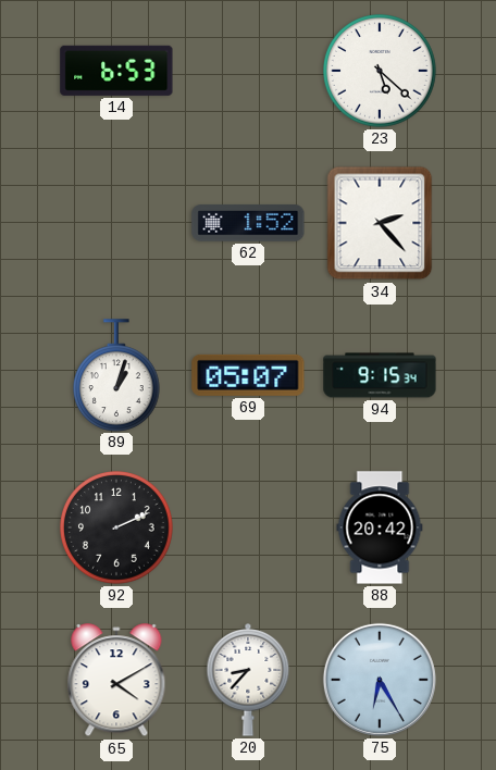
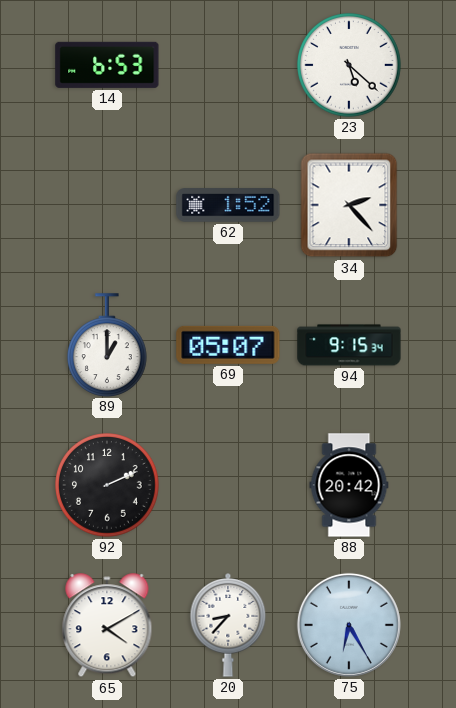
89: 1:03 -> 1:00
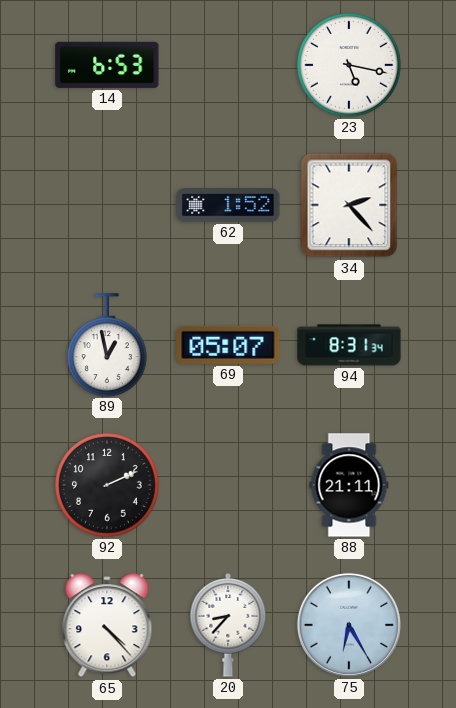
23: 5:22 -> 5:17
89: 1:00 -> 12:58
94: 9:15 -> 8:31
88: 20:42 -> 21:11
65: 4:10 -> 4:23
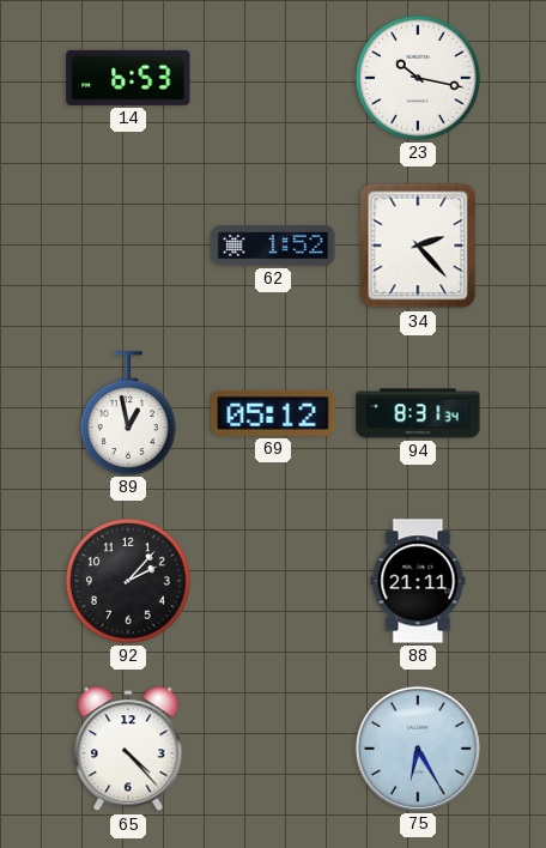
23: 5:17 -> 10:17
69: 05:07 -> 05:12
92: 2:11 -> 2:07
20: 8:37 -> none
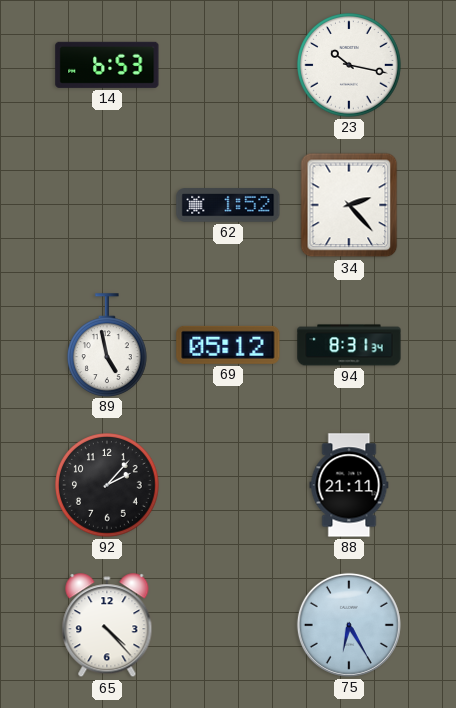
89: 12:58 -> 4:58
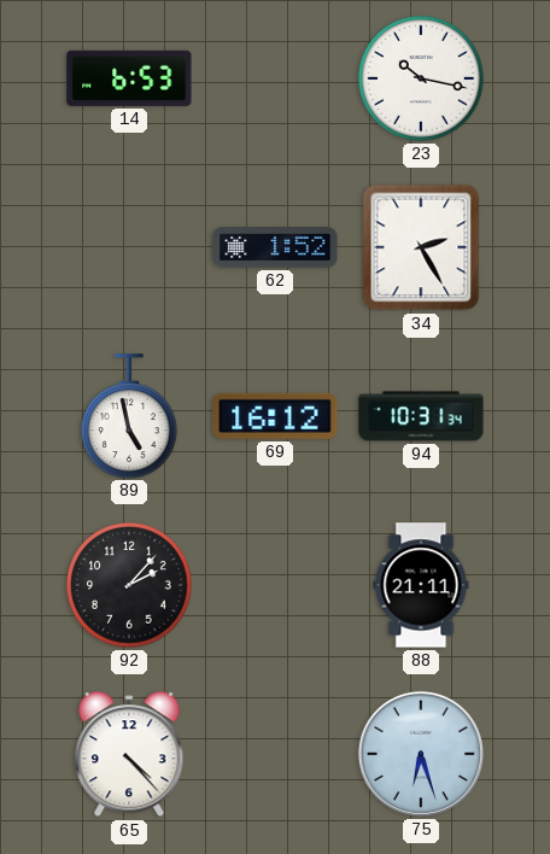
34: 2:23 -> 2:25
69: 05:12 -> 16:12
94: 8:31 -> 10:31
75: 6:25 -> 6:27
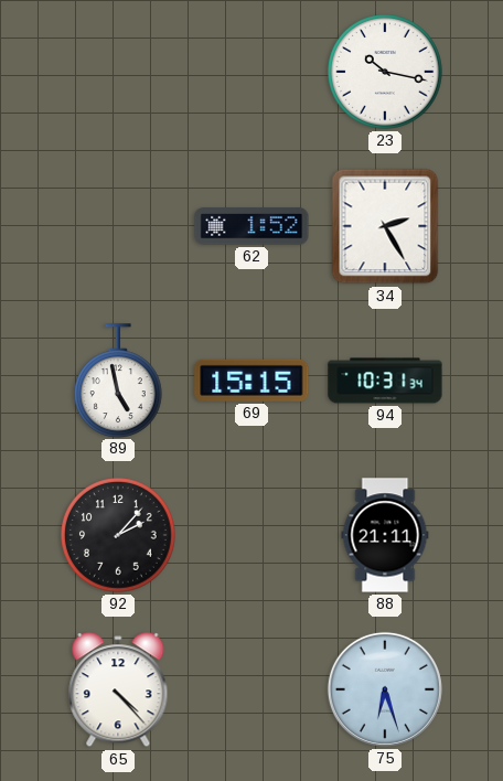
14: 6:53 -> none
69: 16:12 -> 15:15
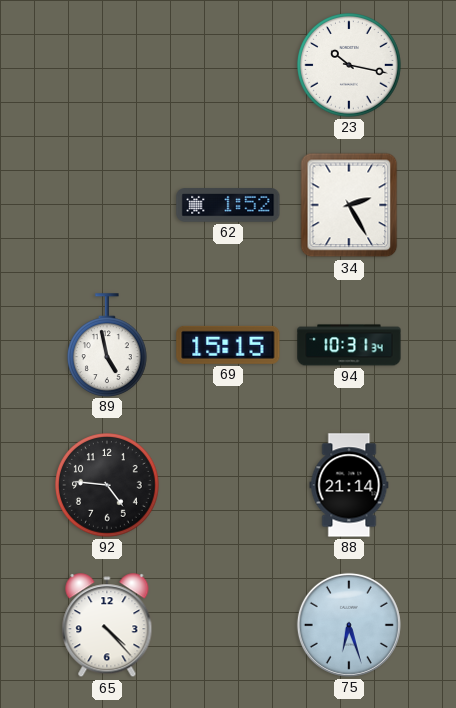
92: 2:07 -> 4:46
88: 21:11 -> 21:14
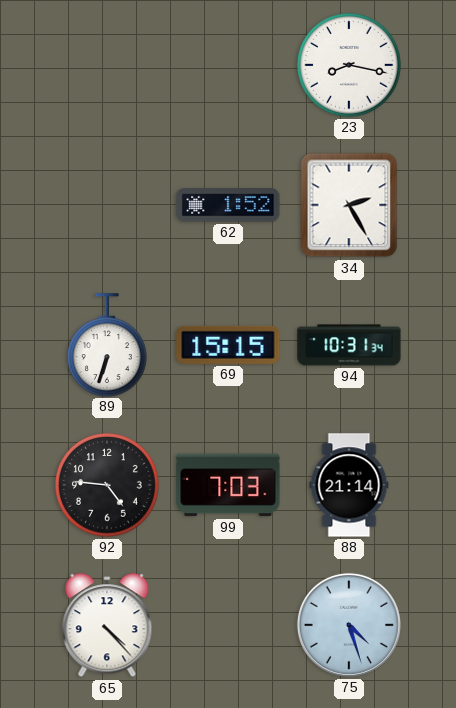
23: 10:17 -> 8:17
89: 4:58 -> 6:33
99: none -> 7:03
75: 6:27 -> 4:27
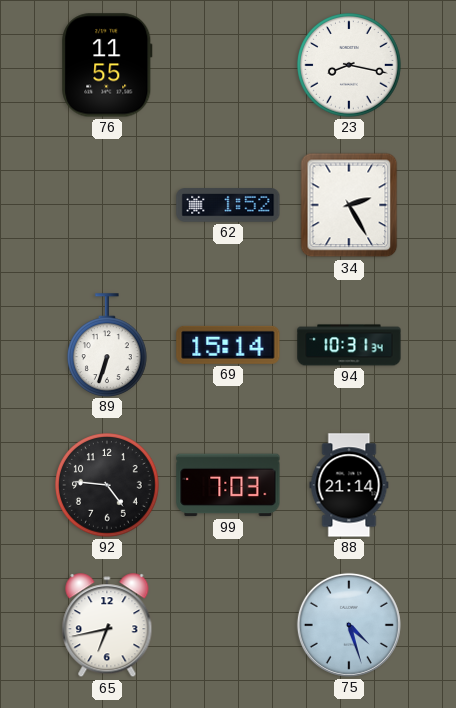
76: none -> 11:55
69: 15:15 -> 15:14
65: 4:23 -> 6:43
